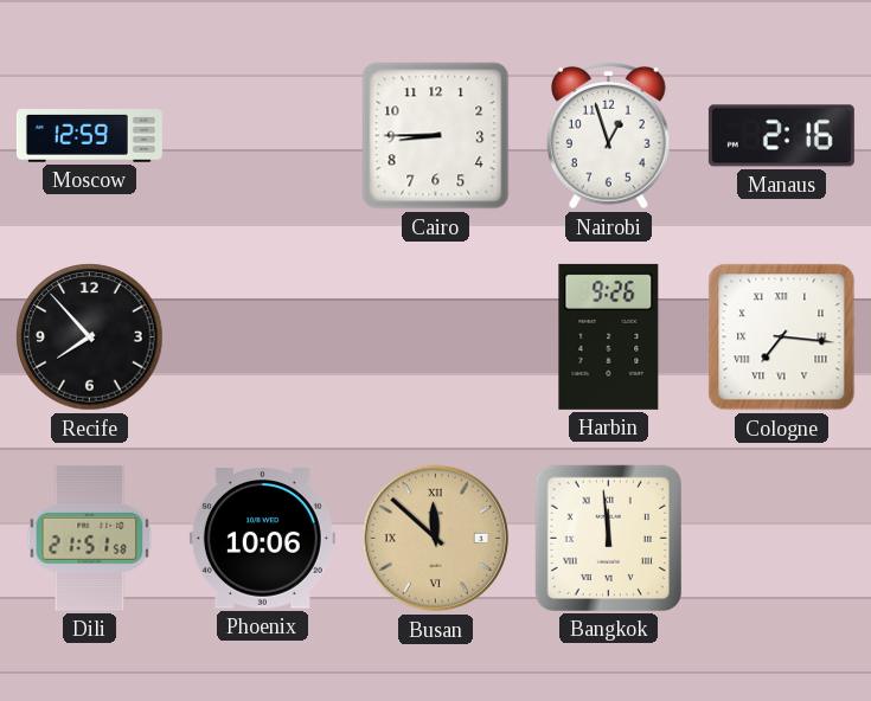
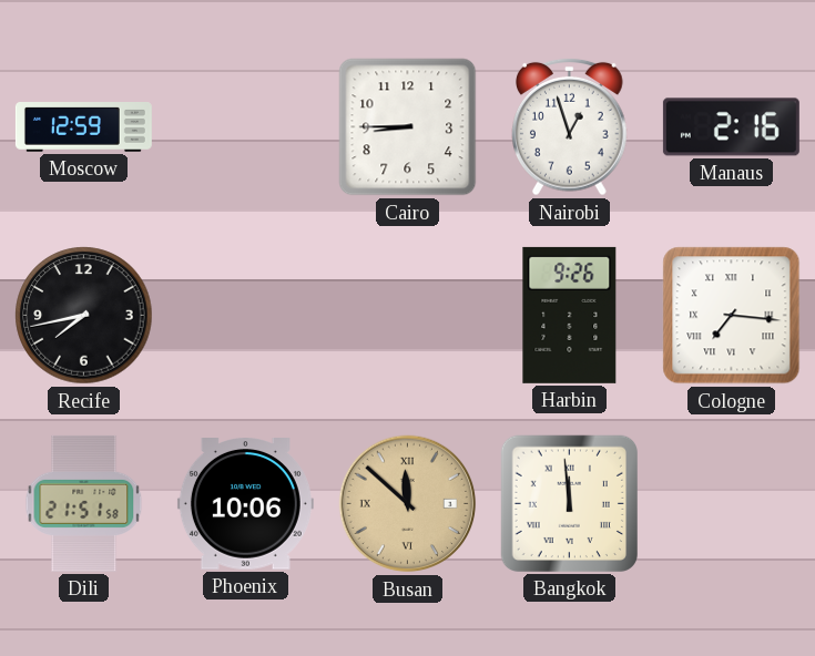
Recife: 7:53 -> 7:43
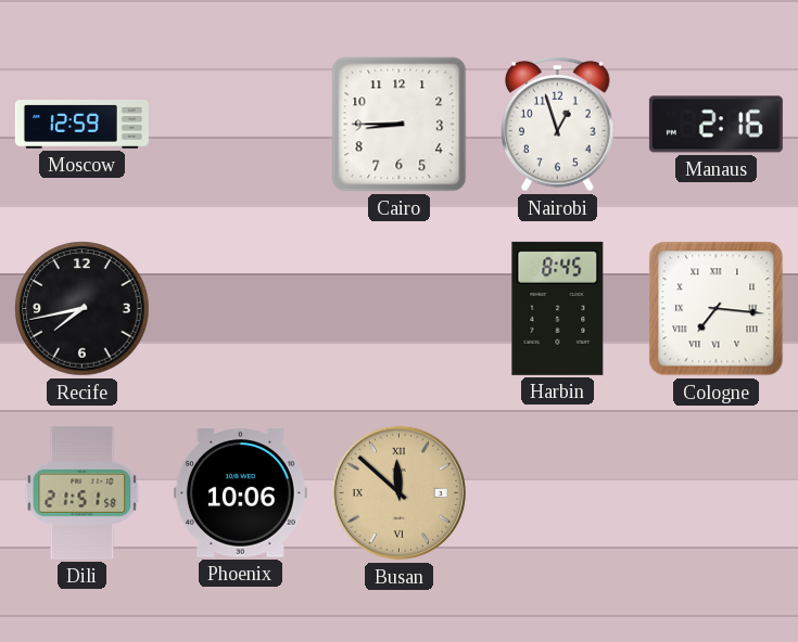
Harbin: 9:26 -> 8:45
Bangkok: 11:59 -> none
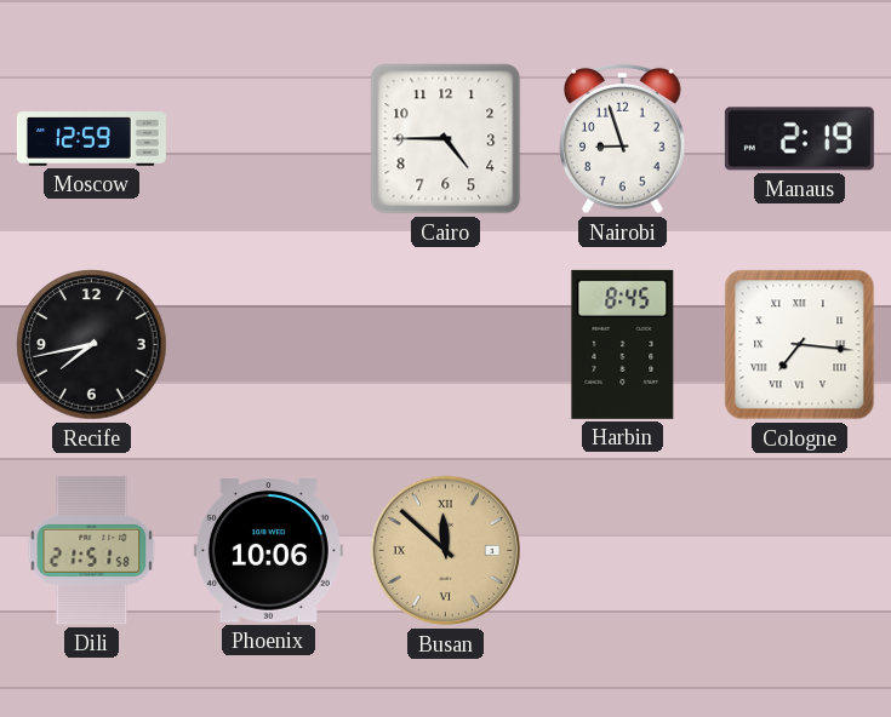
Cairo: 8:45 -> 4:45
Nairobi: 12:57 -> 8:57
Manaus: 2:16 -> 2:19
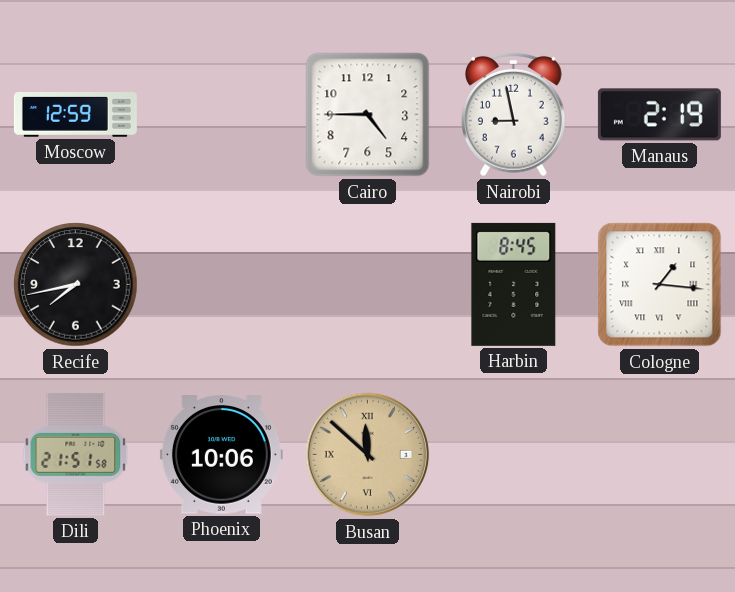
Nairobi: 8:57 -> 8:58
Cologne: 7:16 -> 1:16
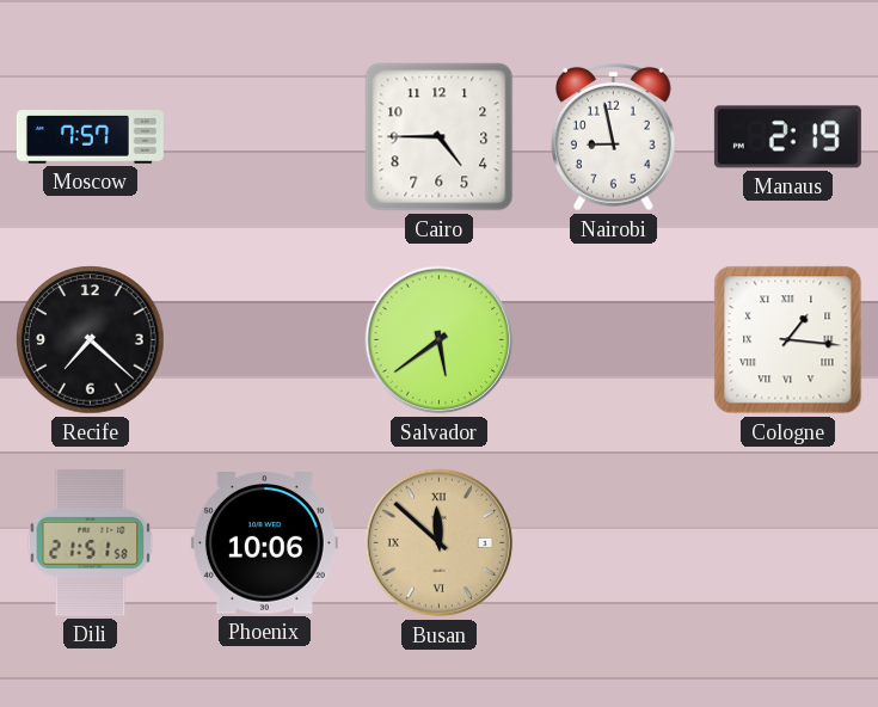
Moscow: 12:59 -> 7:57
Recife: 7:43 -> 7:22
Salvador: none -> 5:39
Harbin: 8:45 -> none
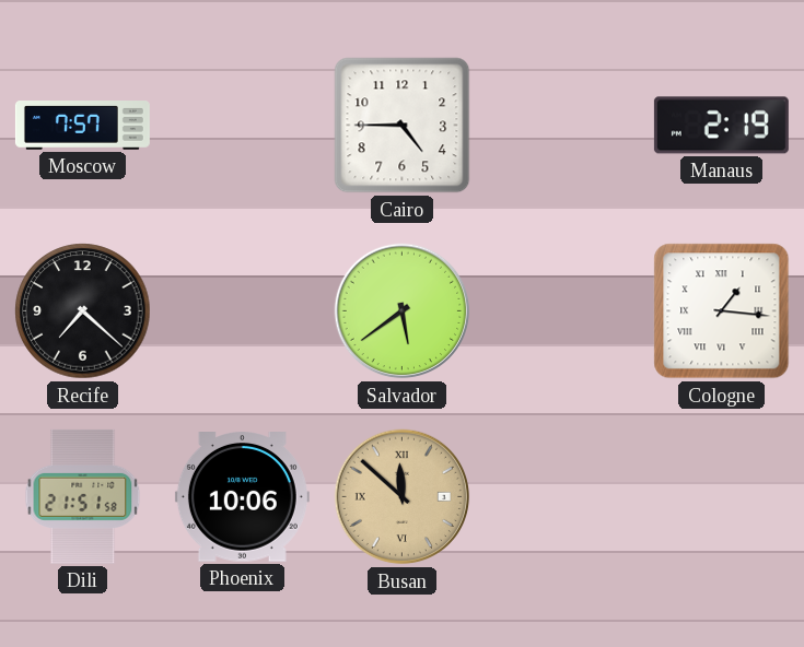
Nairobi: 8:58 -> none
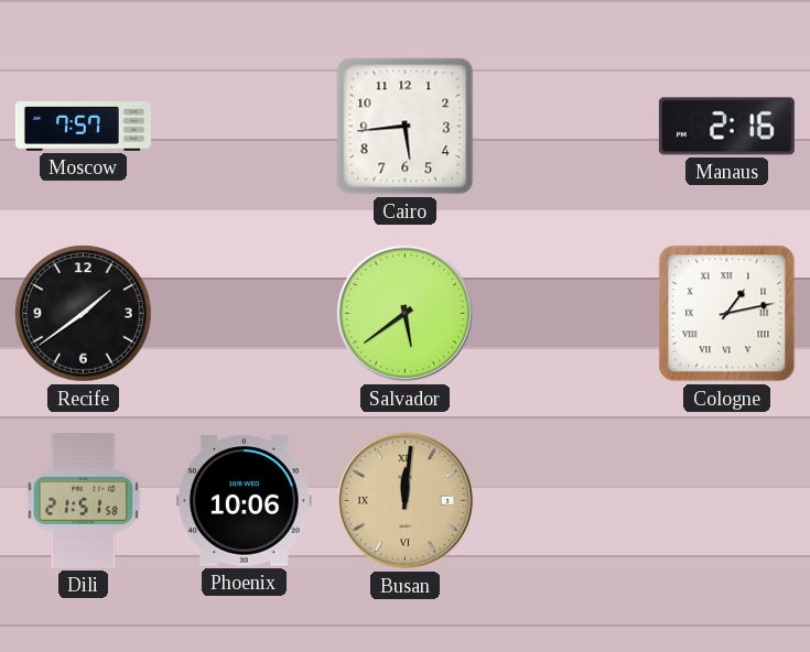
Cairo: 4:45 -> 5:44
Manaus: 2:19 -> 2:16
Recife: 7:22 -> 1:39
Cologne: 1:16 -> 1:13
Busan: 11:52 -> 12:01
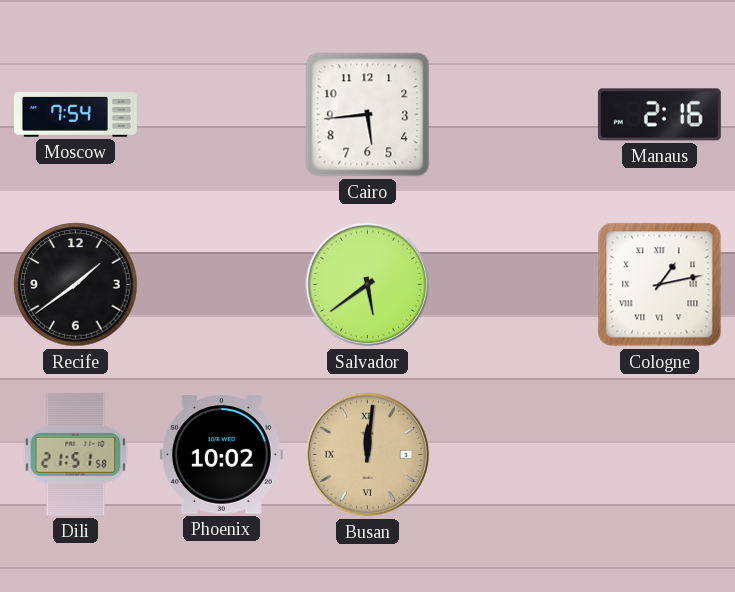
Moscow: 7:57 -> 7:54
Phoenix: 10:06 -> 10:02
